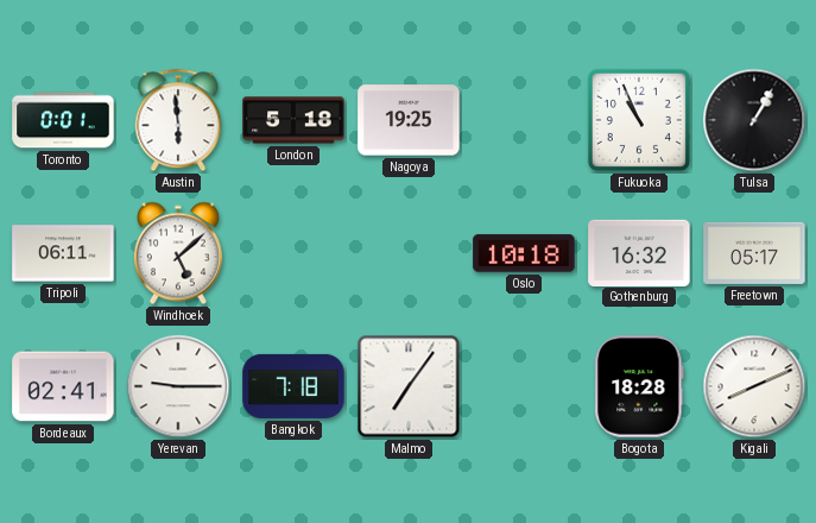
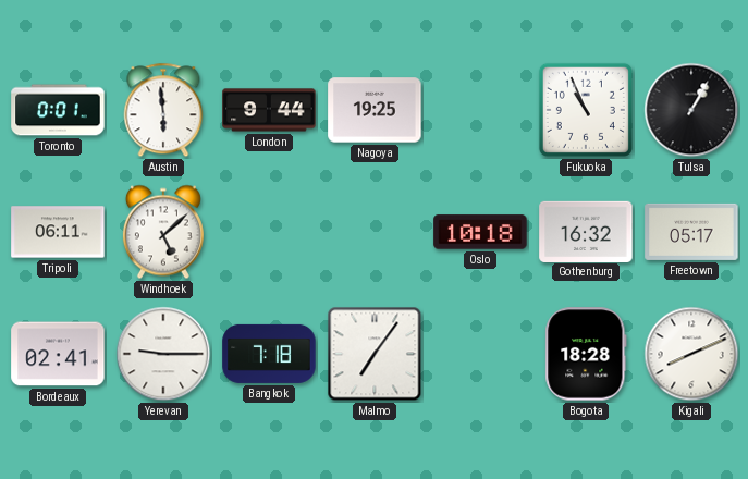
London: 5:18 -> 9:44
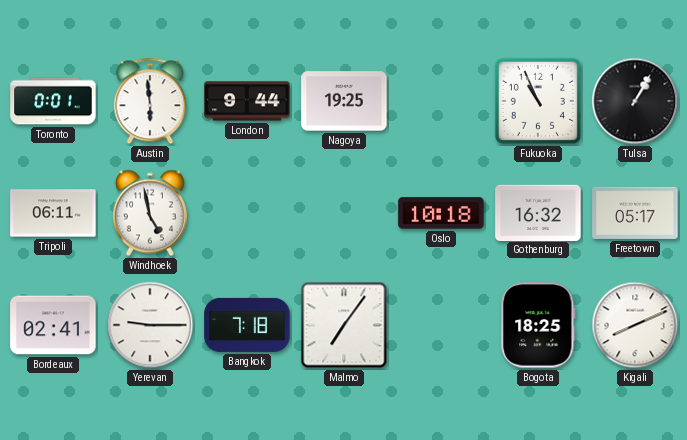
Windhoek: 5:08 -> 4:58
Bogota: 18:28 -> 18:25
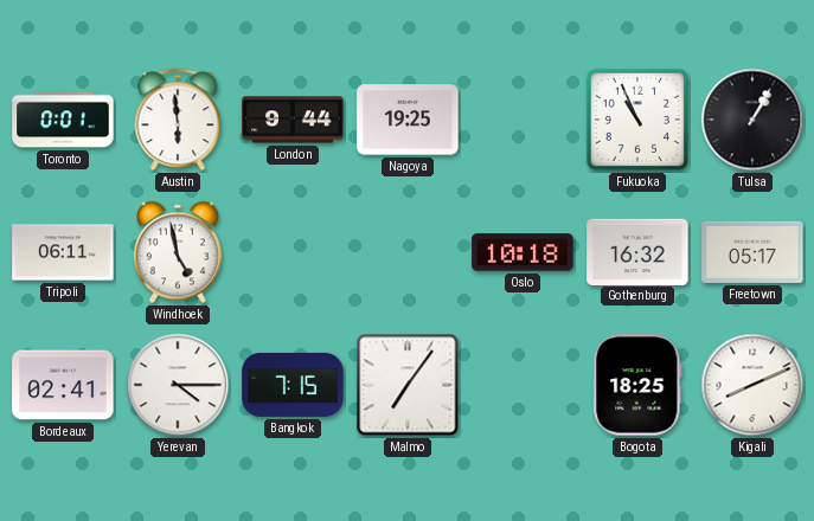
Yerevan: 9:15 -> 4:15
Bangkok: 7:18 -> 7:15
